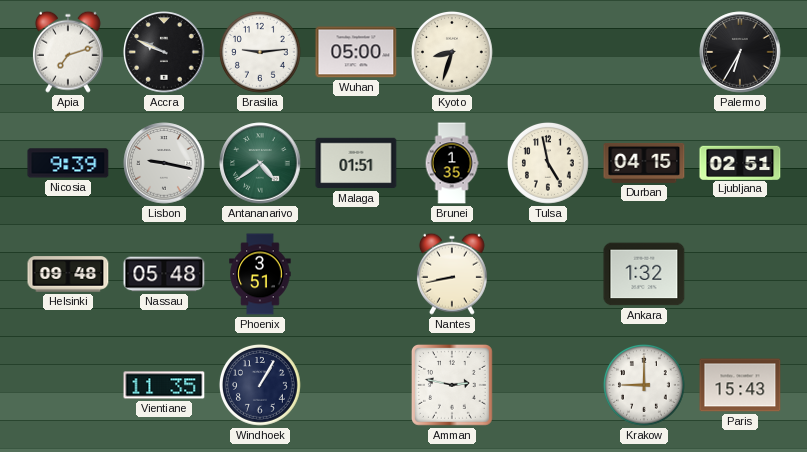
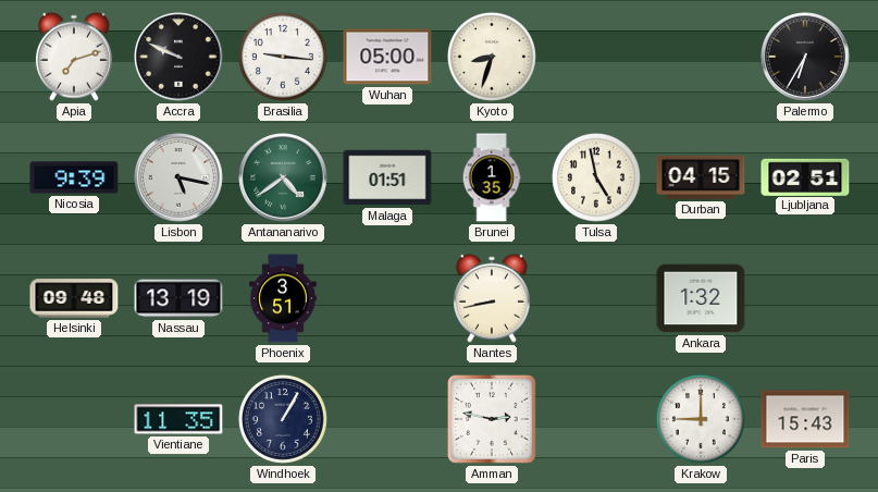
Brasilia: 9:14 -> 9:16
Lisbon: 9:17 -> 5:17
Nassau: 05:48 -> 13:19
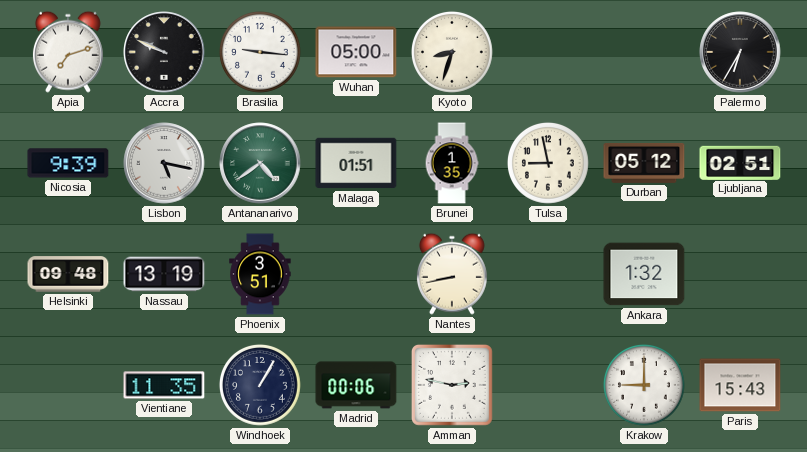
Tulsa: 4:58 -> 8:58
Durban: 04:15 -> 05:12
Madrid: none -> 00:06
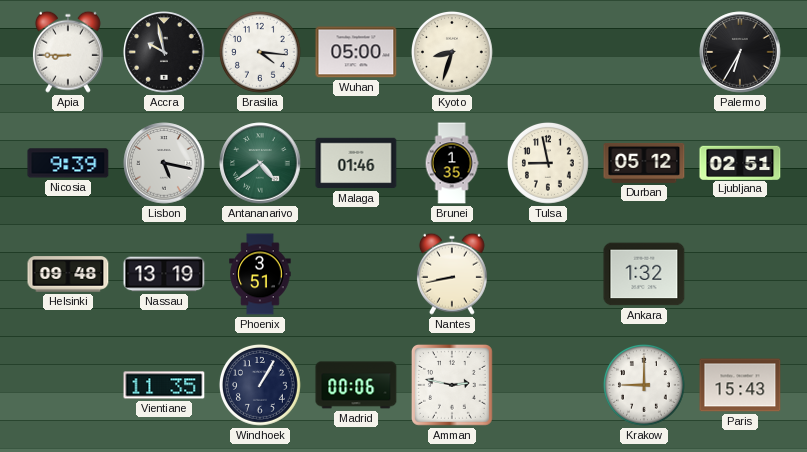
Apia: 7:12 -> 8:45
Accra: 9:49 -> 9:58
Brasilia: 9:16 -> 4:16
Malaga: 01:51 -> 01:46
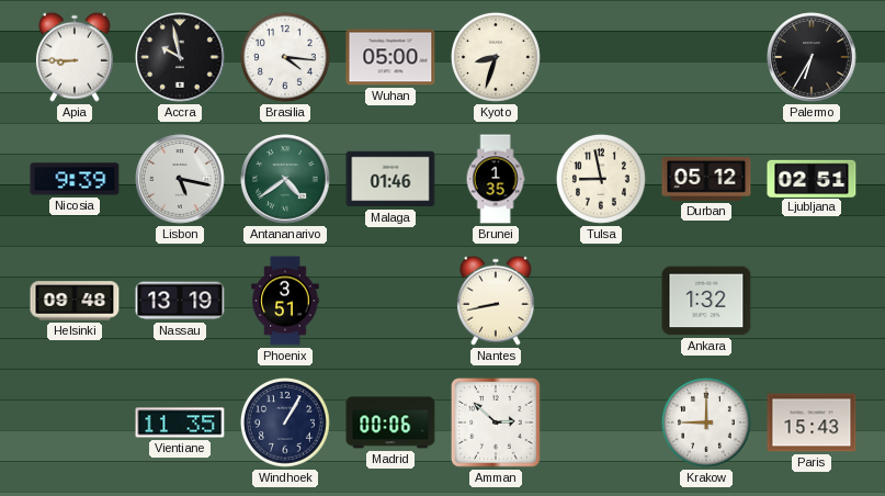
Amman: 2:47 -> 2:52
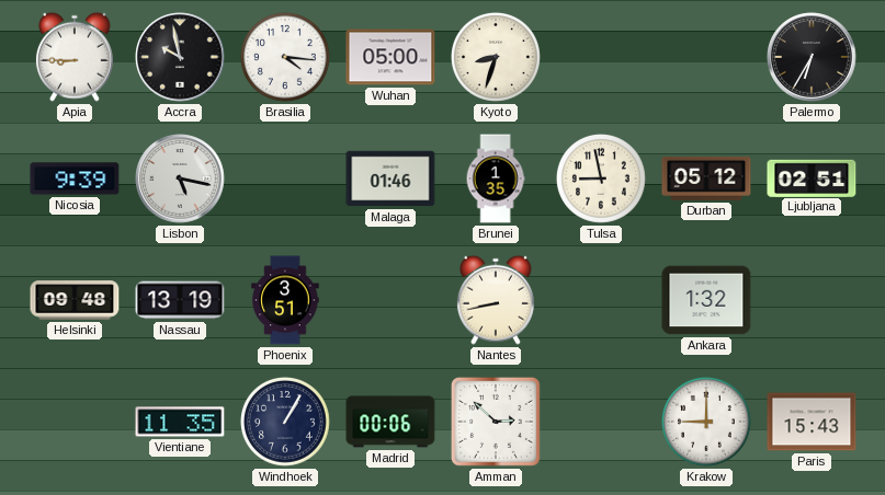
Antananarivo: 4:39 -> none
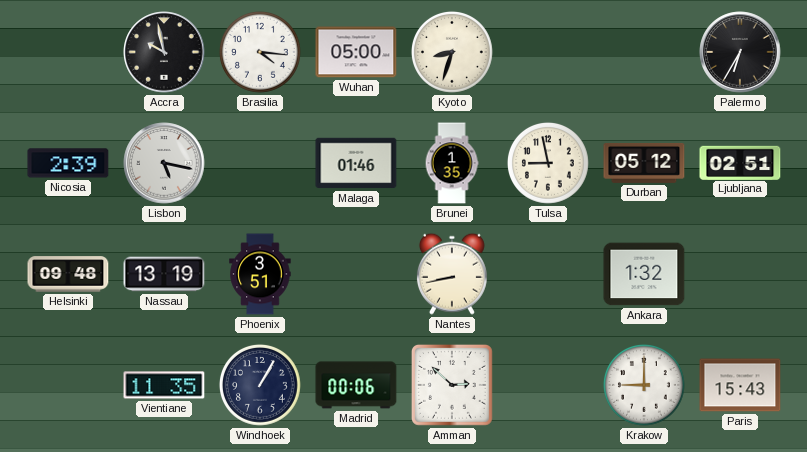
Apia: 8:45 -> none
Nicosia: 9:39 -> 2:39
